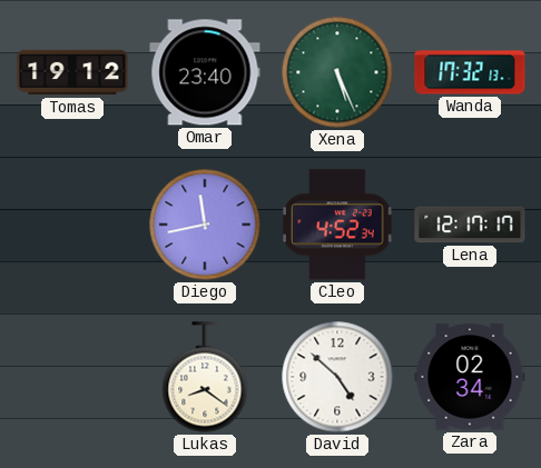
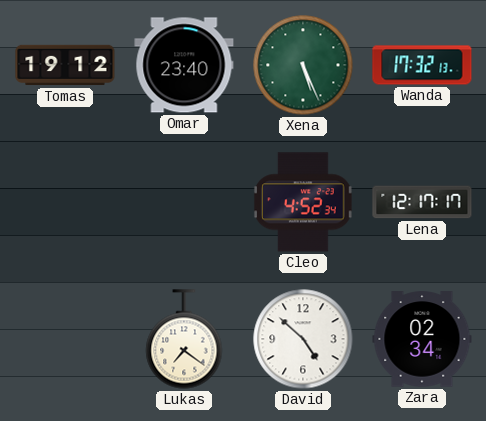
Diego: 11:43 -> none
Lukas: 8:21 -> 7:21
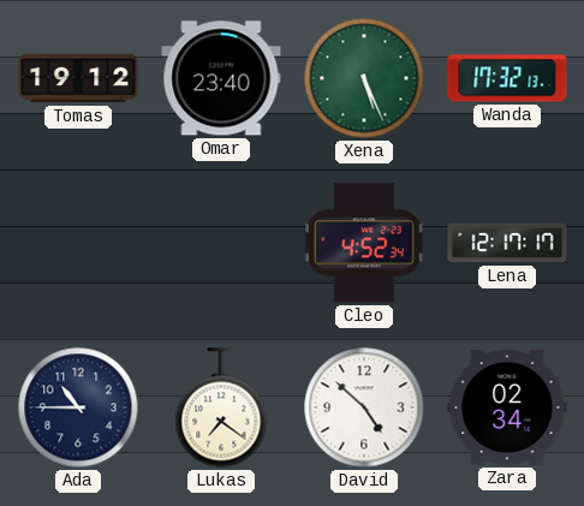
Ada: none -> 10:45
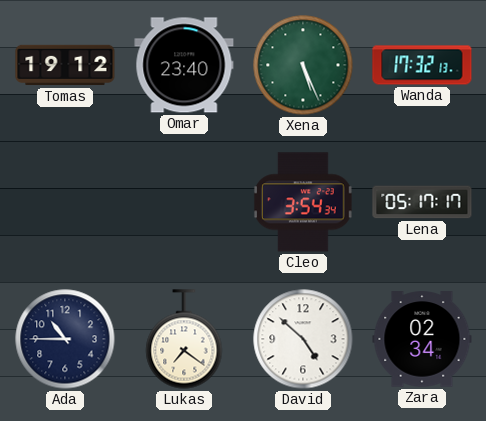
Cleo: 4:52 -> 3:54
Lena: 12:17 -> 05:17
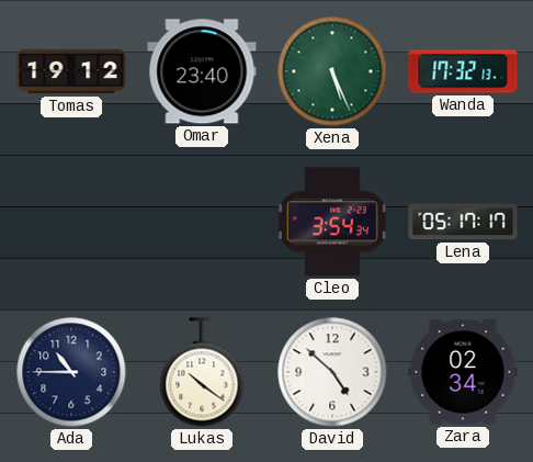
Lukas: 7:21 -> 10:21
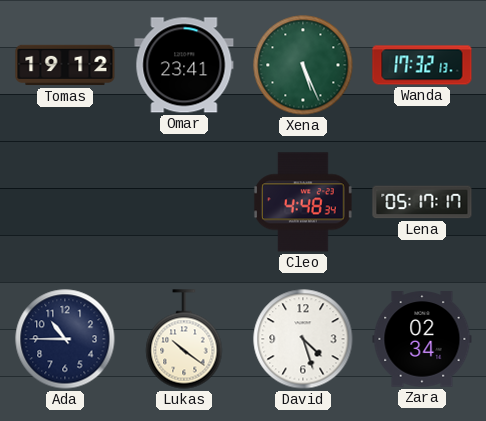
Omar: 23:40 -> 23:41
Cleo: 3:54 -> 4:48
David: 4:52 -> 4:27
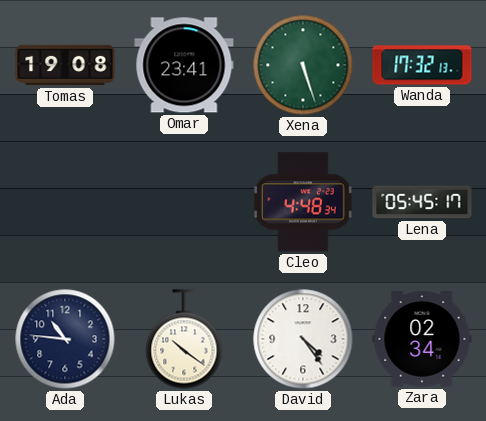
Tomas: 19:12 -> 19:08
Xena: 5:26 -> 5:27
Lena: 05:17 -> 05:45
Ada: 10:45 -> 10:46
David: 4:27 -> 4:24
